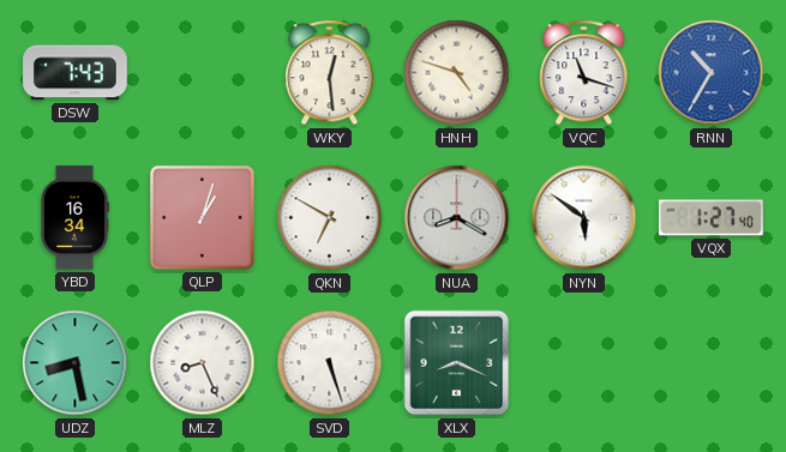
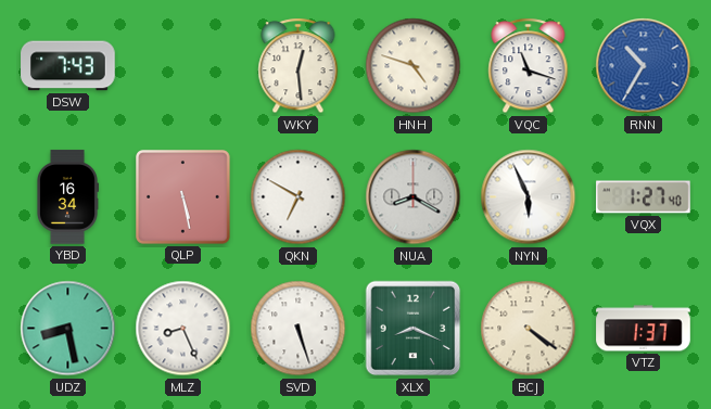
QLP: 1:03 -> 5:28
NYN: 5:51 -> 5:56
BCJ: none -> 4:21
VTZ: none -> 1:37
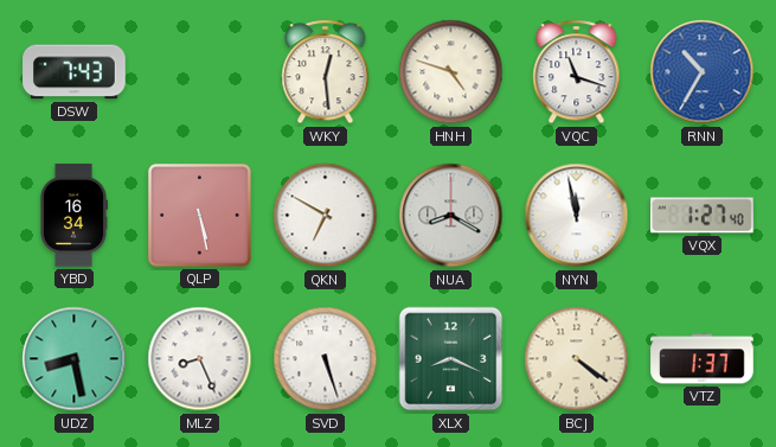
NYN: 5:56 -> 11:58
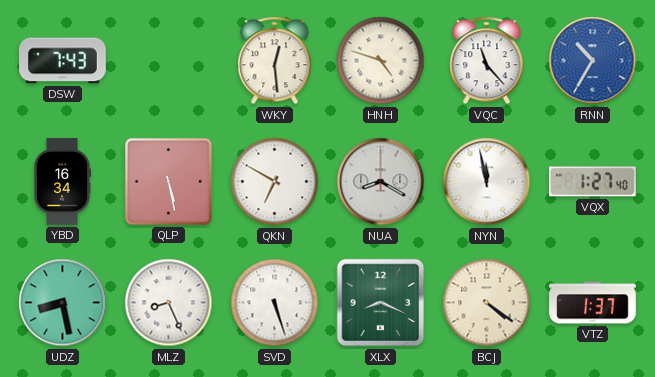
VQC: 11:18 -> 11:23
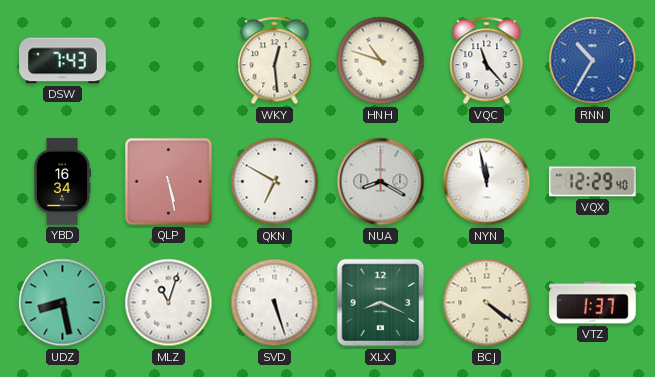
HNH: 4:48 -> 10:48
VQX: 1:27 -> 12:29
MLZ: 8:26 -> 11:03
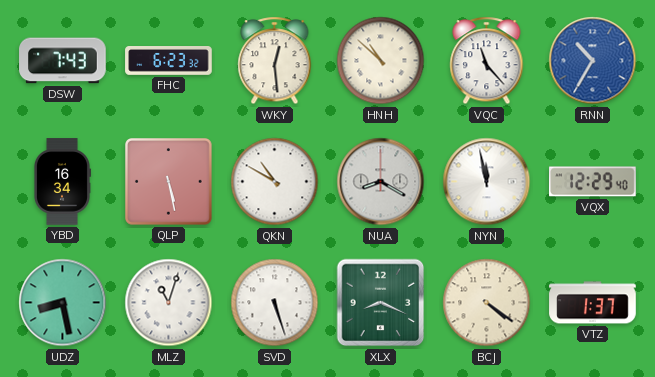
FHC: none -> 6:23
HNH: 10:48 -> 10:52
QKN: 6:50 -> 10:50
